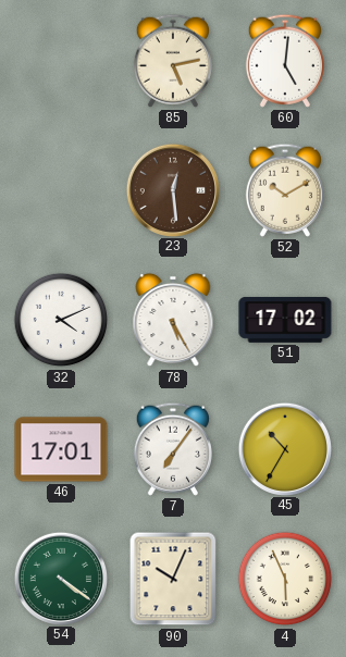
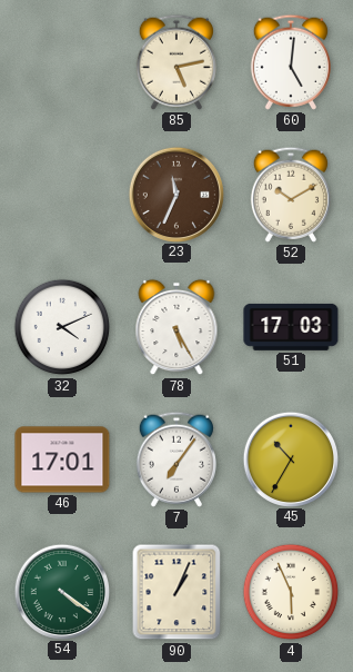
23: 12:29 -> 11:34
51: 17:02 -> 17:03
90: 10:04 -> 1:04
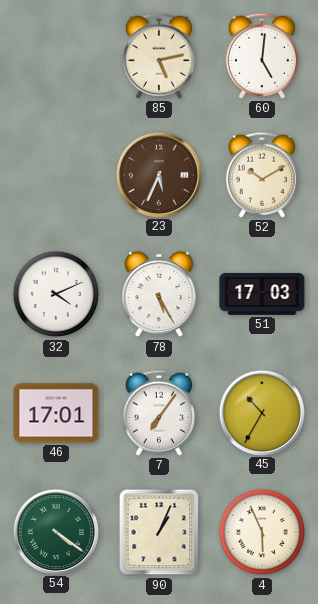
23: 11:34 -> 5:34
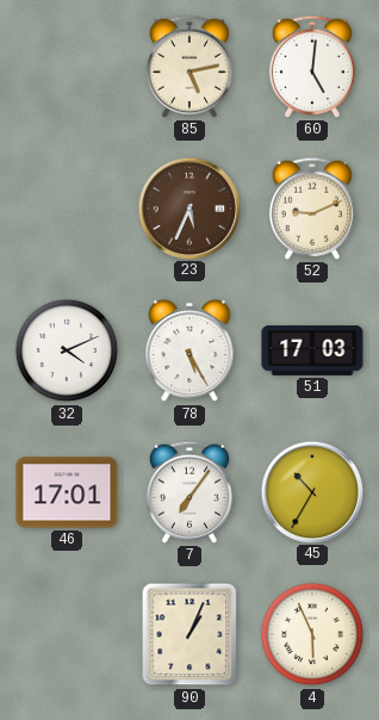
52: 10:10 -> 9:11
54: 4:21 -> none
